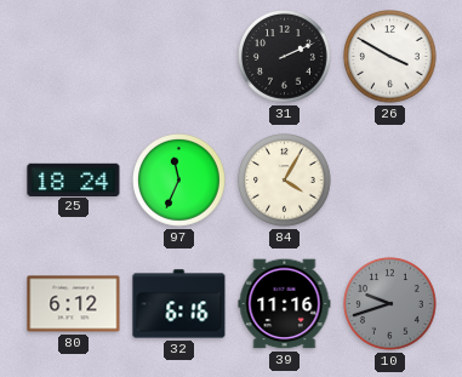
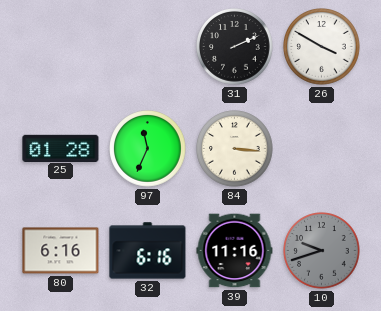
25: 18:24 -> 01:28
84: 4:05 -> 3:16
80: 6:12 -> 6:16
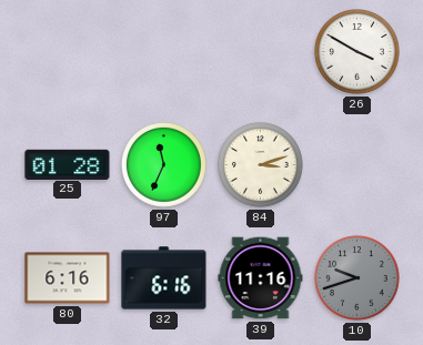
31: 2:11 -> none
84: 3:16 -> 3:12
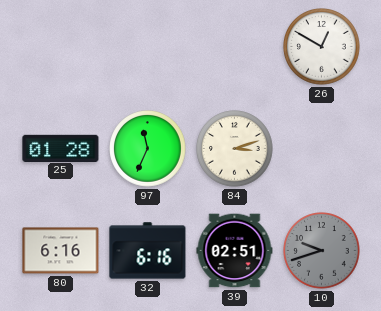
26: 3:50 -> 12:50
39: 11:16 -> 02:51
